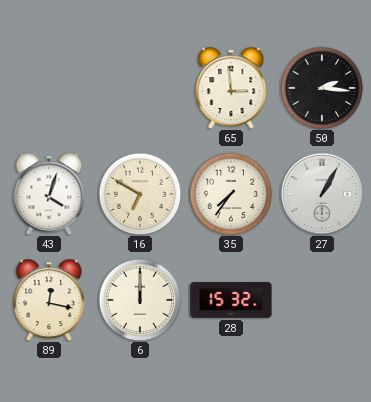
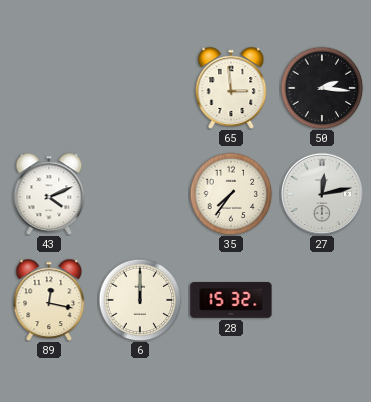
43: 4:03 -> 4:11
16: 6:50 -> none
27: 1:05 -> 12:13
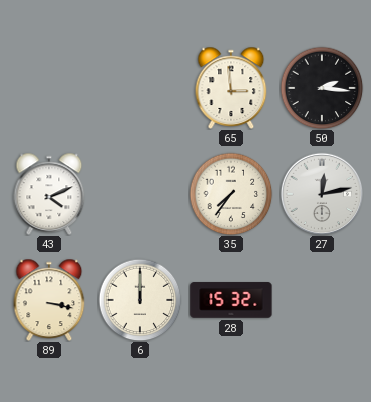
89: 12:17 -> 3:17
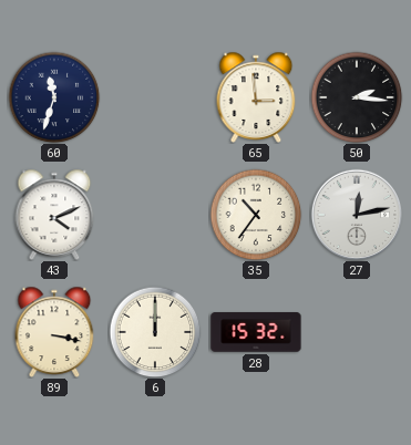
60: none -> 11:33
35: 7:36 -> 10:36
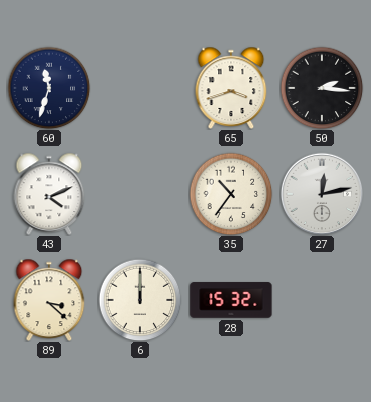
65: 2:59 -> 3:42
89: 3:17 -> 3:22
